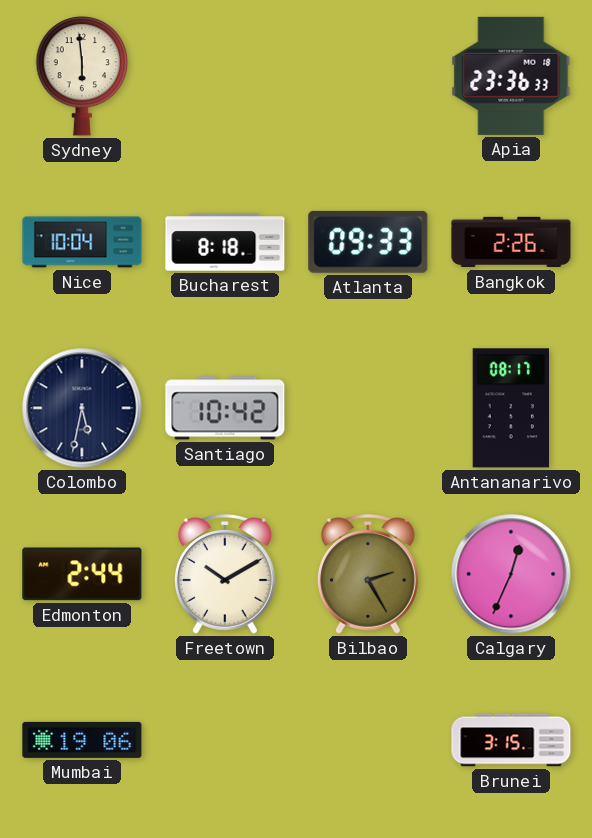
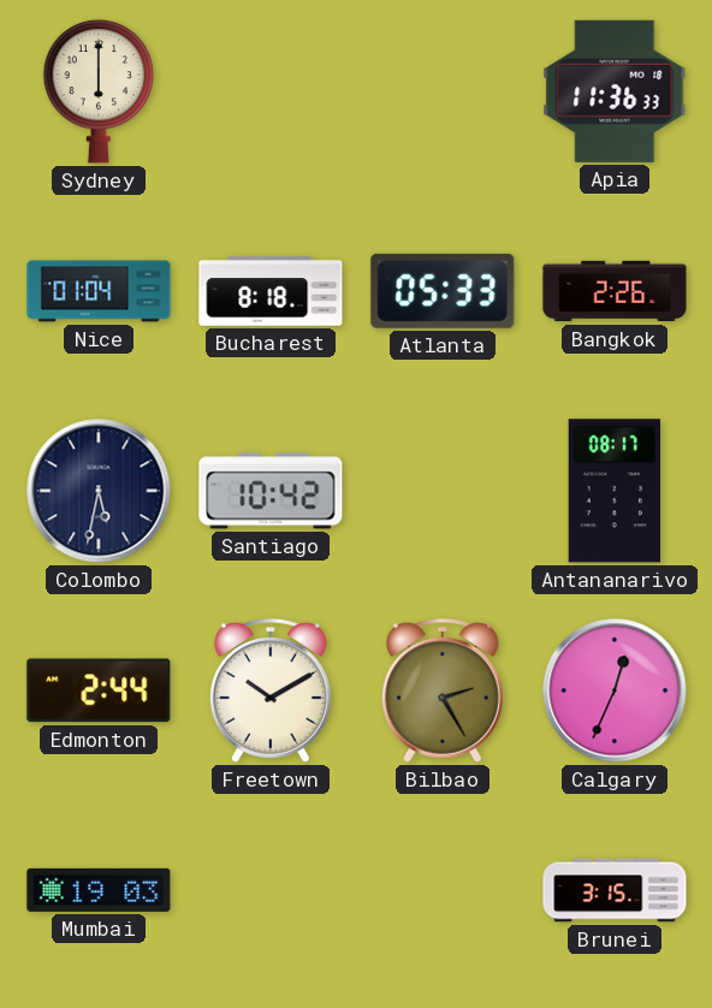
Sydney: 5:59 -> 6:00
Apia: 23:36 -> 11:36
Nice: 10:04 -> 01:04
Atlanta: 09:33 -> 05:33
Mumbai: 19:06 -> 19:03
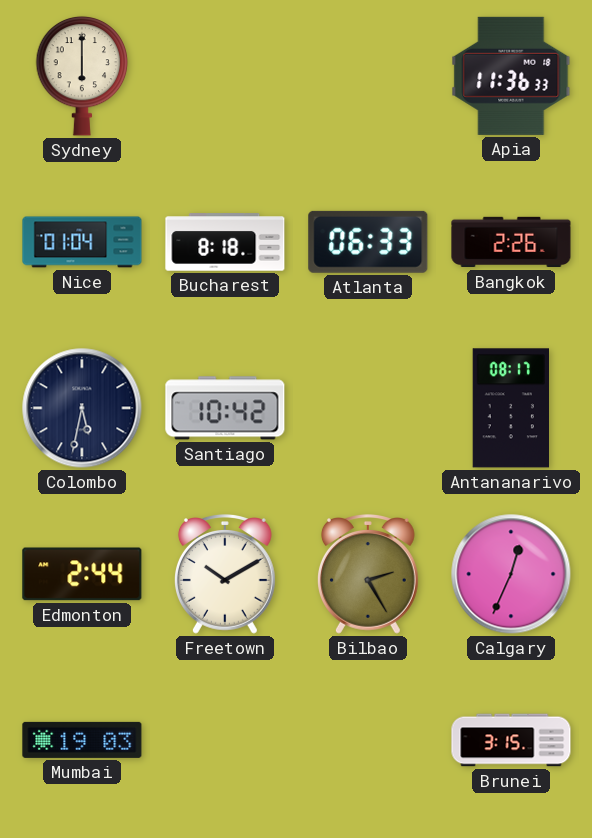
Atlanta: 05:33 -> 06:33
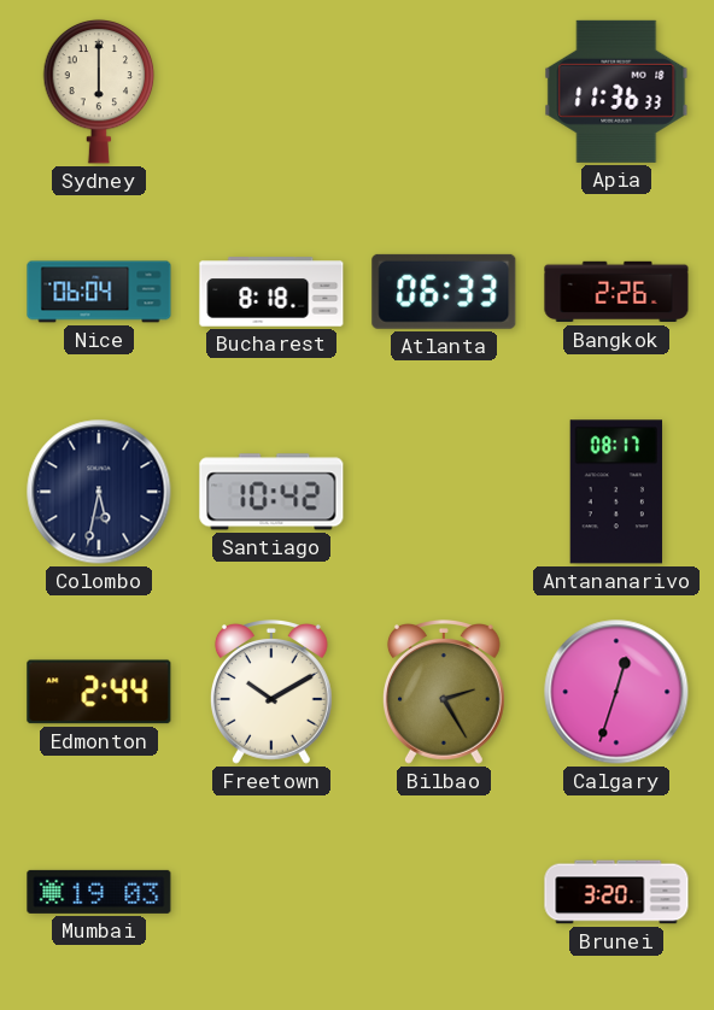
Nice: 01:04 -> 06:04
Calgary: 12:34 -> 12:33
Brunei: 3:15 -> 3:20
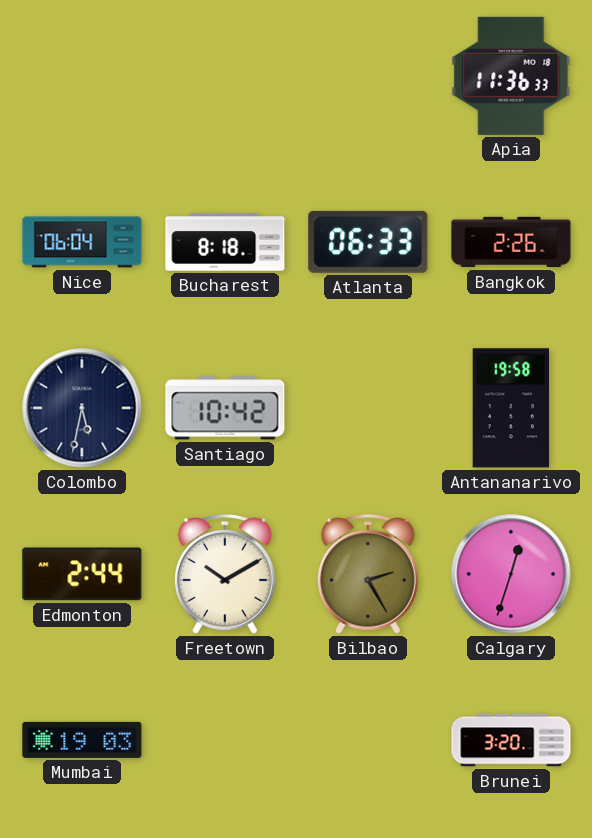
Sydney: 6:00 -> none
Antananarivo: 08:17 -> 19:58
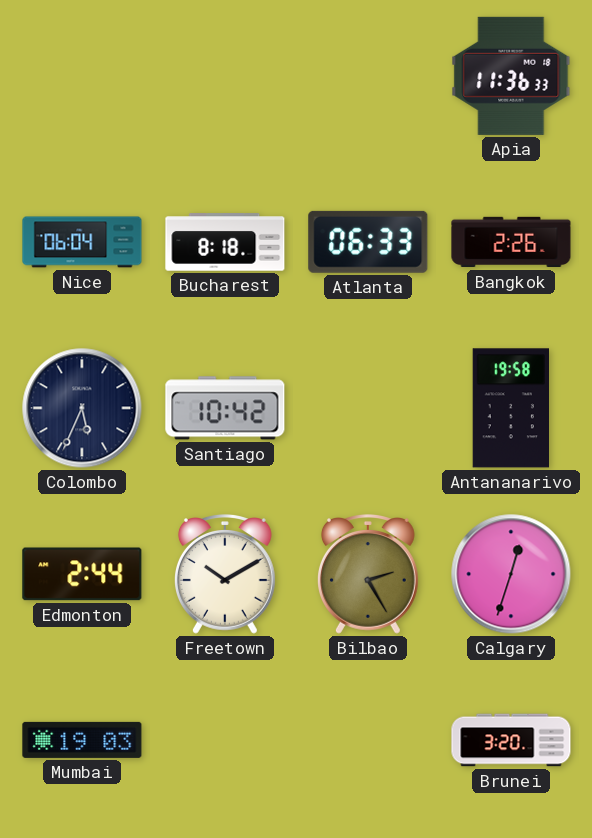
Colombo: 5:32 -> 5:34
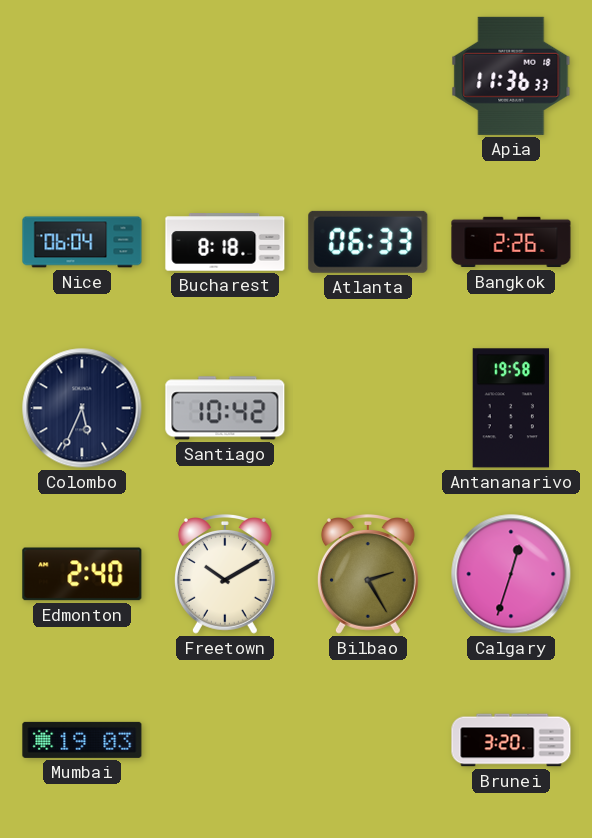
Edmonton: 2:44 -> 2:40
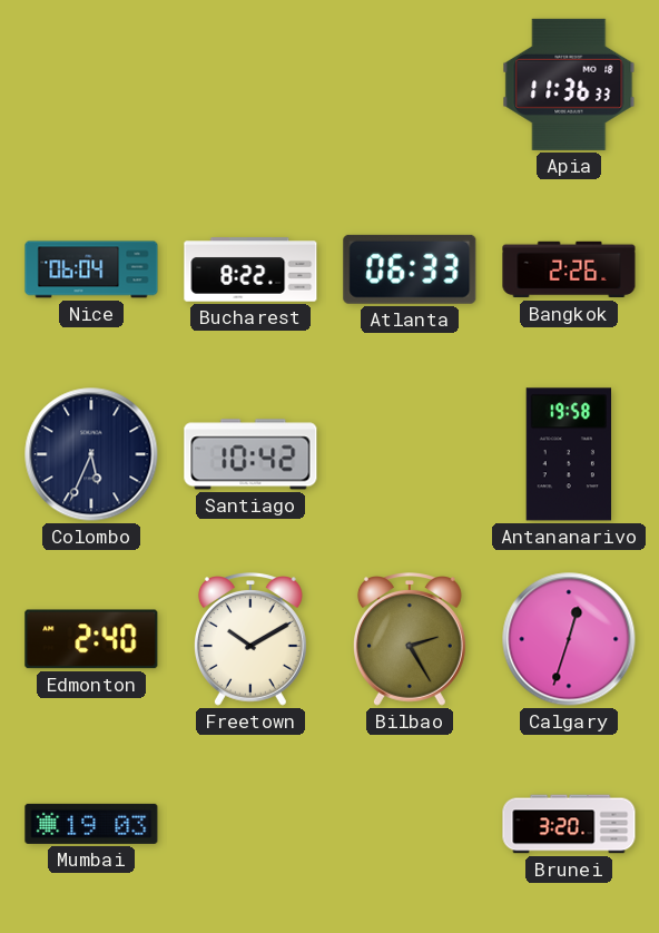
Bucharest: 8:18 -> 8:22
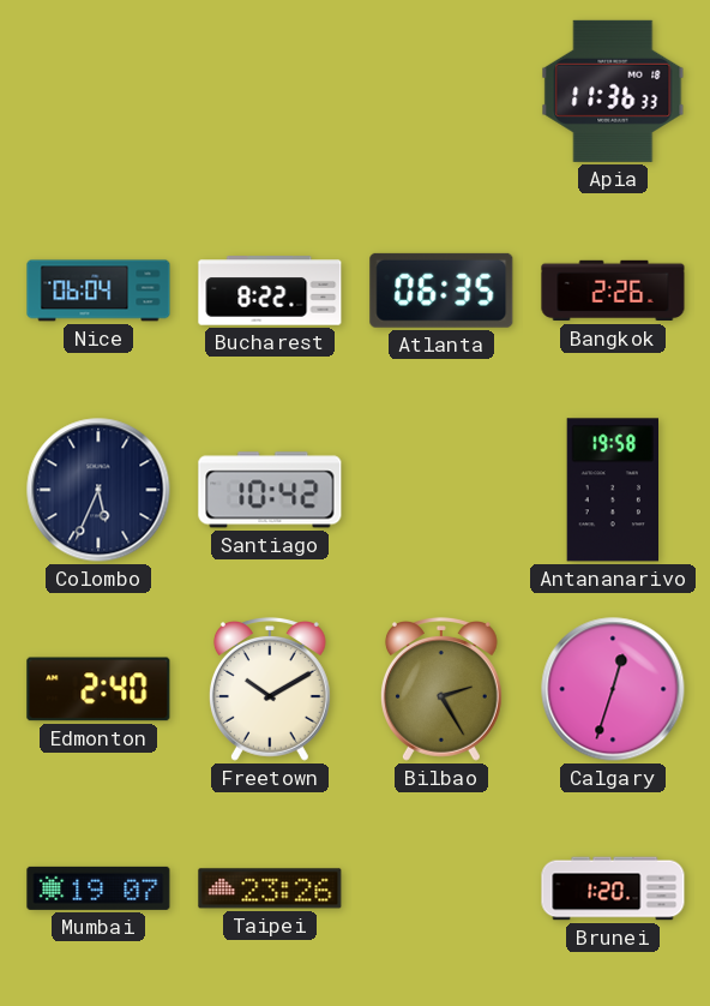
Atlanta: 06:33 -> 06:35
Mumbai: 19:03 -> 19:07
Taipei: none -> 23:26
Brunei: 3:20 -> 1:20
